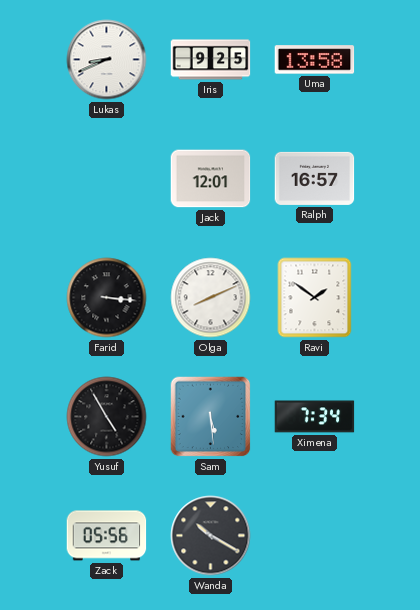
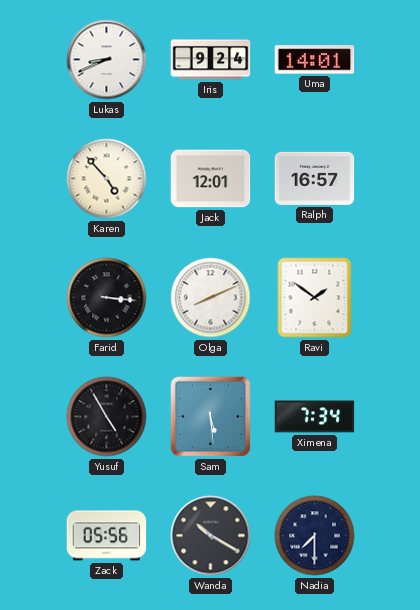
Iris: 9:25 -> 9:24
Uma: 13:58 -> 14:01
Karen: none -> 4:53
Nadia: none -> 7:30
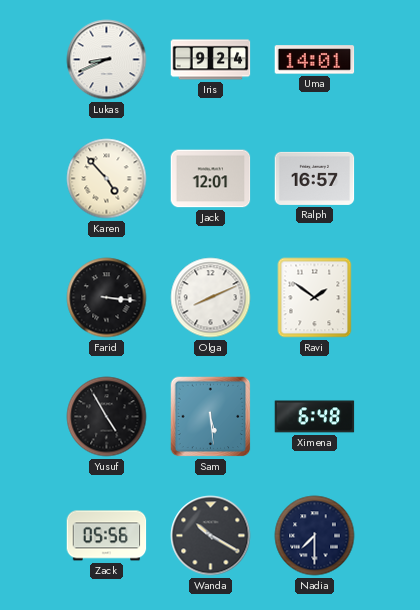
Ximena: 7:34 -> 6:48
